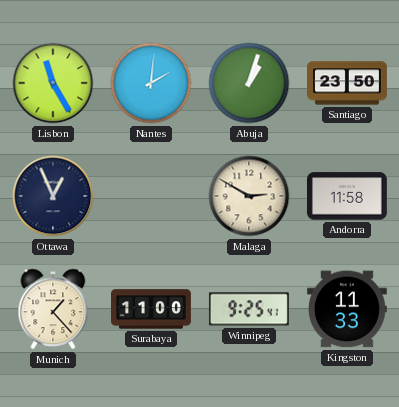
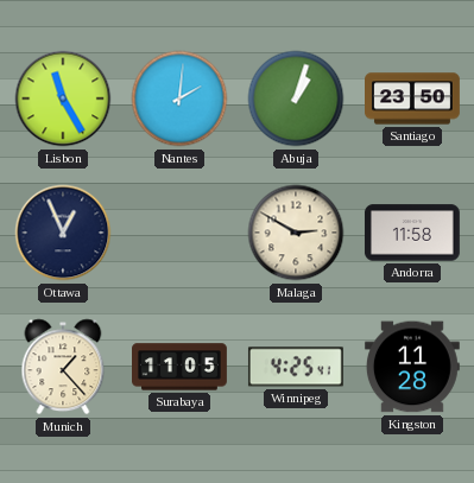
Surabaya: 11:00 -> 11:05
Winnipeg: 9:25 -> 4:25
Kingston: 11:33 -> 11:28
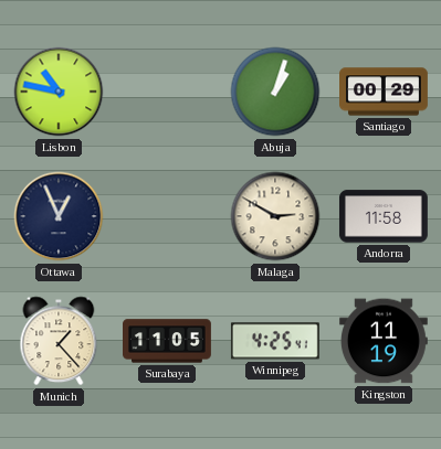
Lisbon: 11:25 -> 10:47
Nantes: 2:01 -> none
Santiago: 23:50 -> 00:29
Kingston: 11:28 -> 11:19
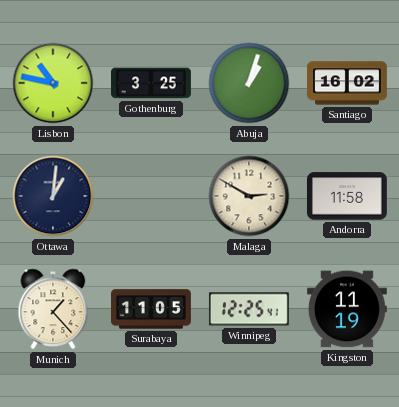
Gothenburg: none -> 3:25
Santiago: 00:29 -> 16:02
Ottawa: 12:56 -> 1:01
Winnipeg: 4:25 -> 12:25
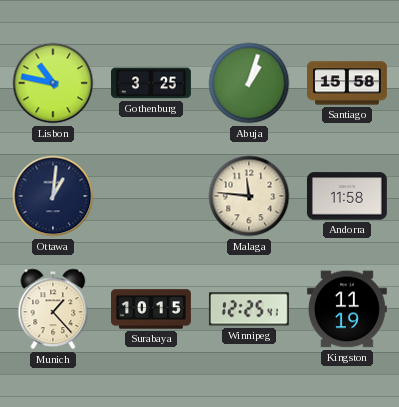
Santiago: 16:02 -> 15:58
Malaga: 2:50 -> 11:46
Surabaya: 11:05 -> 10:15
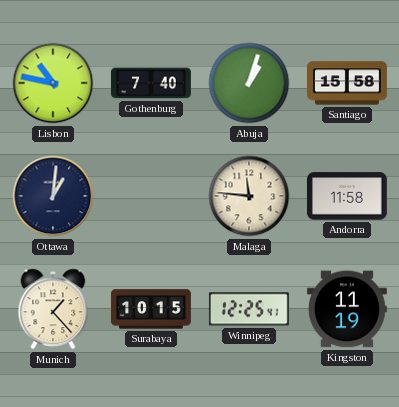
Gothenburg: 3:25 -> 7:40
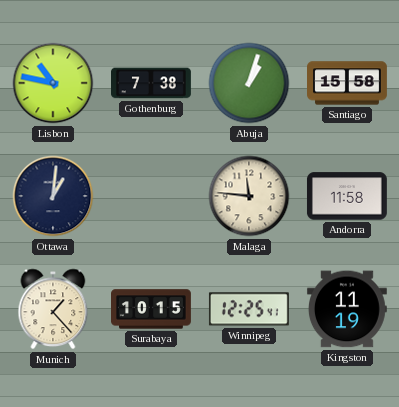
Gothenburg: 7:40 -> 7:38
